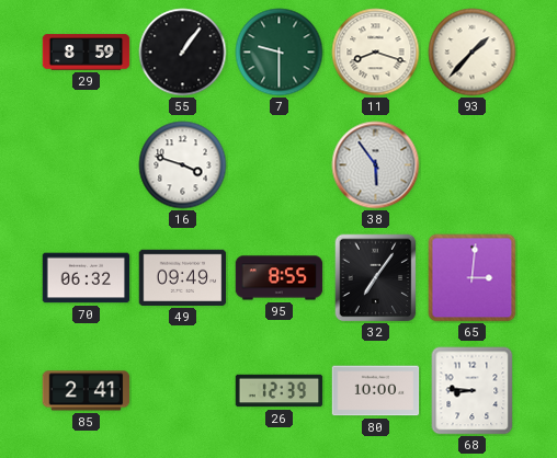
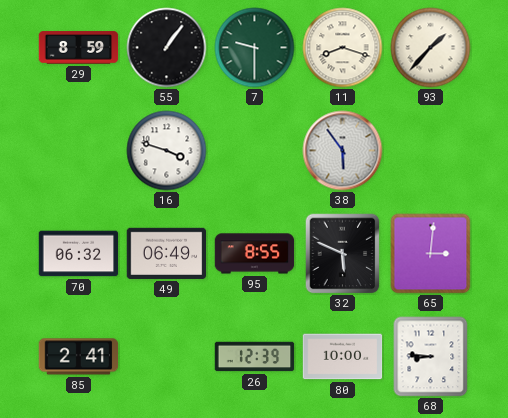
49: 09:49 -> 06:49
32: 7:06 -> 5:49
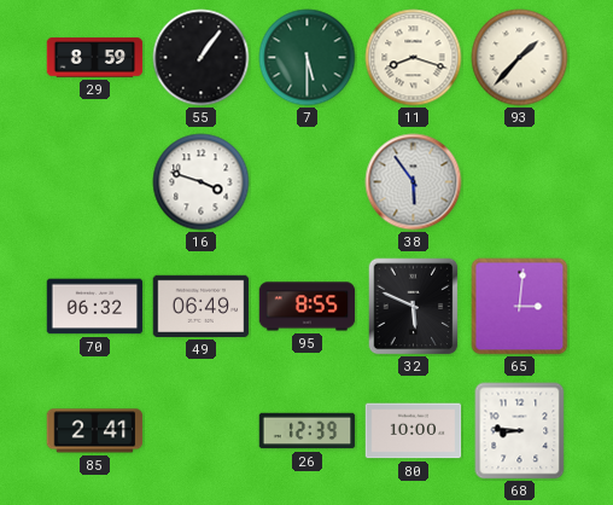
7: 9:30 -> 5:30
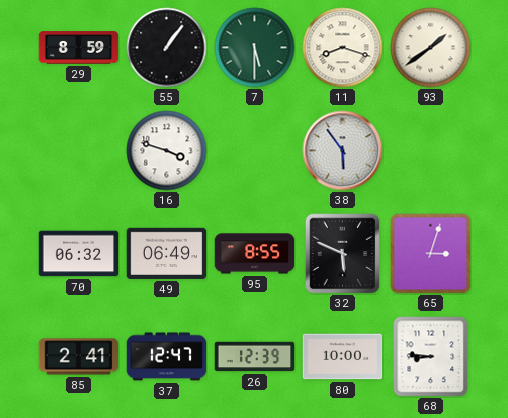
93: 1:37 -> 1:39
65: 3:01 -> 3:03
37: none -> 12:47
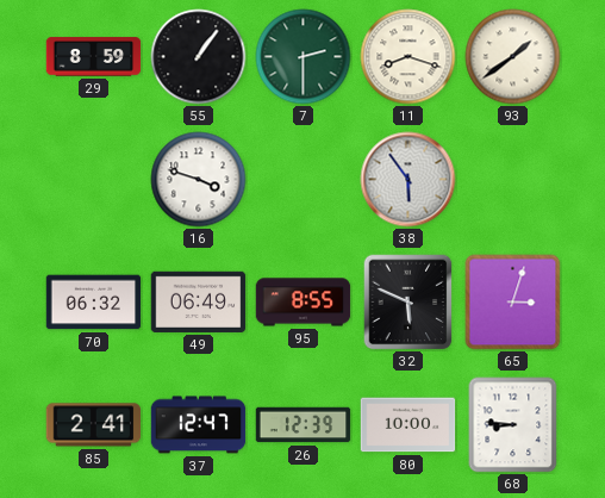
7: 5:30 -> 2:30
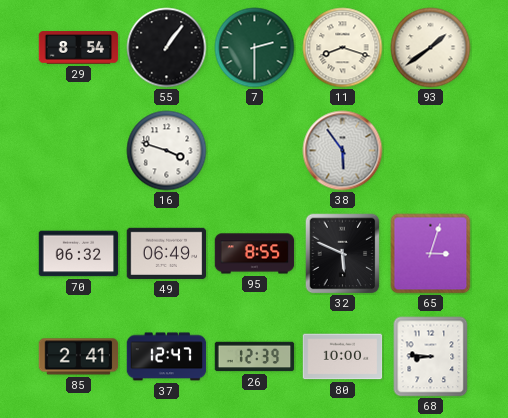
29: 8:59 -> 8:54
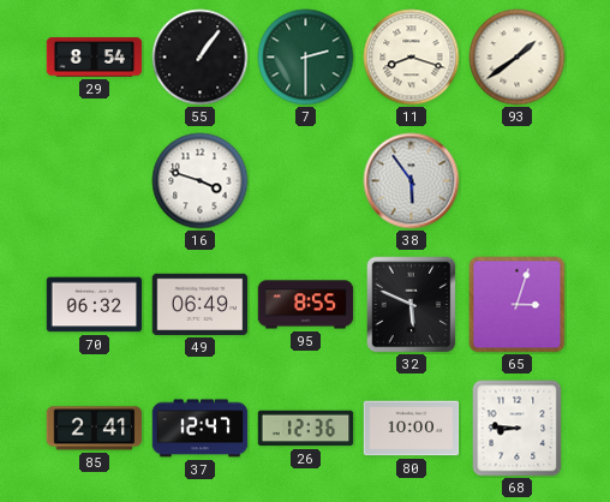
26: 12:39 -> 12:36
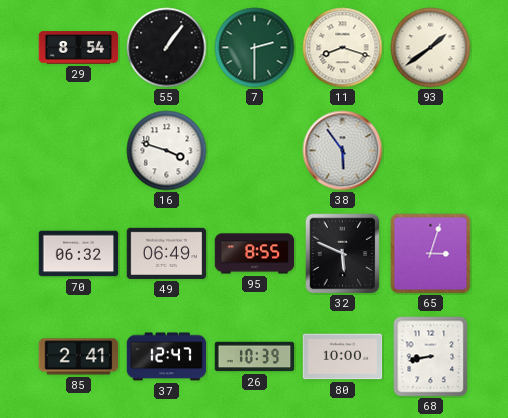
26: 12:36 -> 10:39
68: 8:46 -> 8:43
